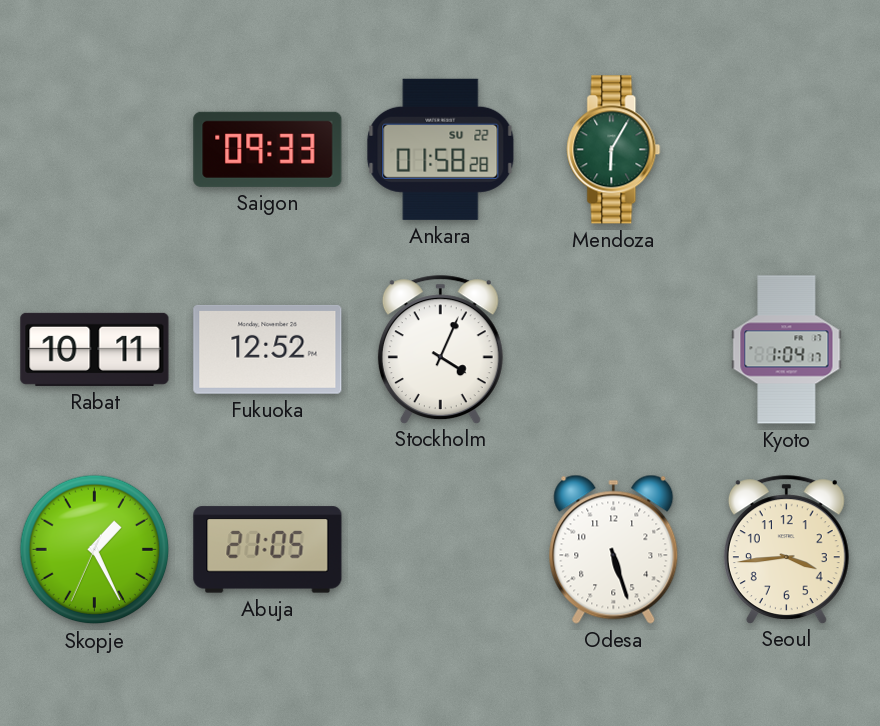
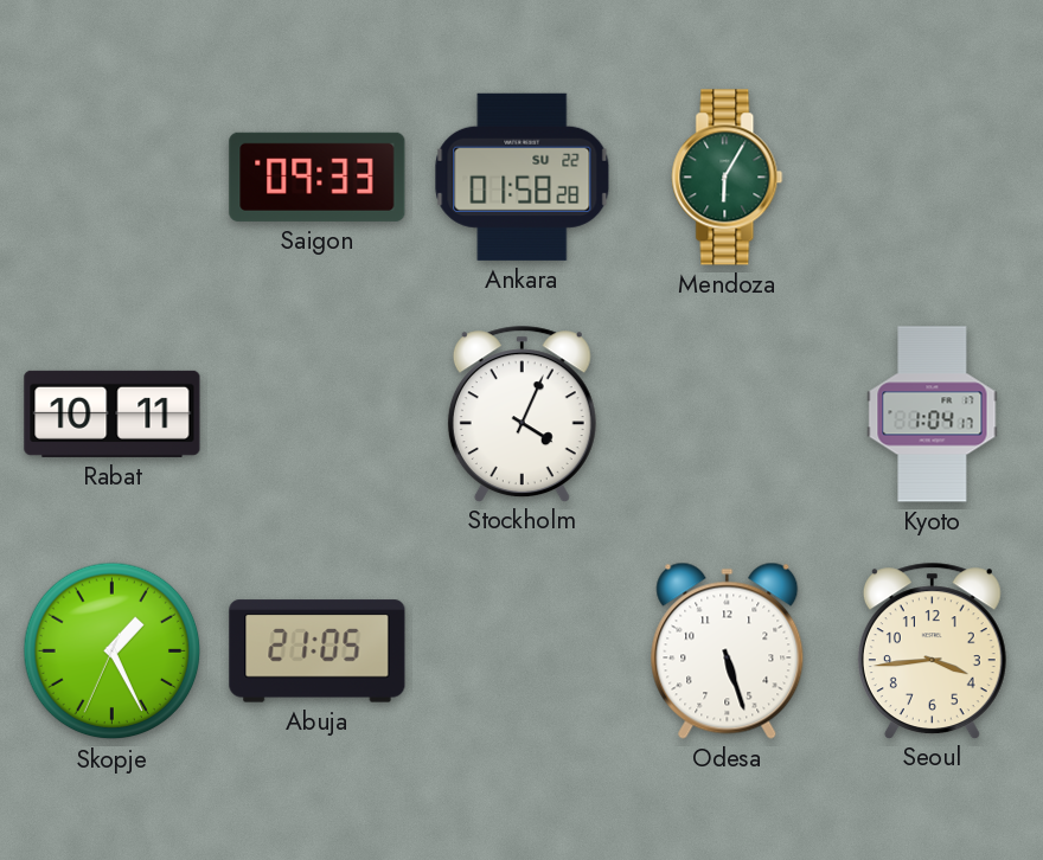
Fukuoka: 12:52 -> none
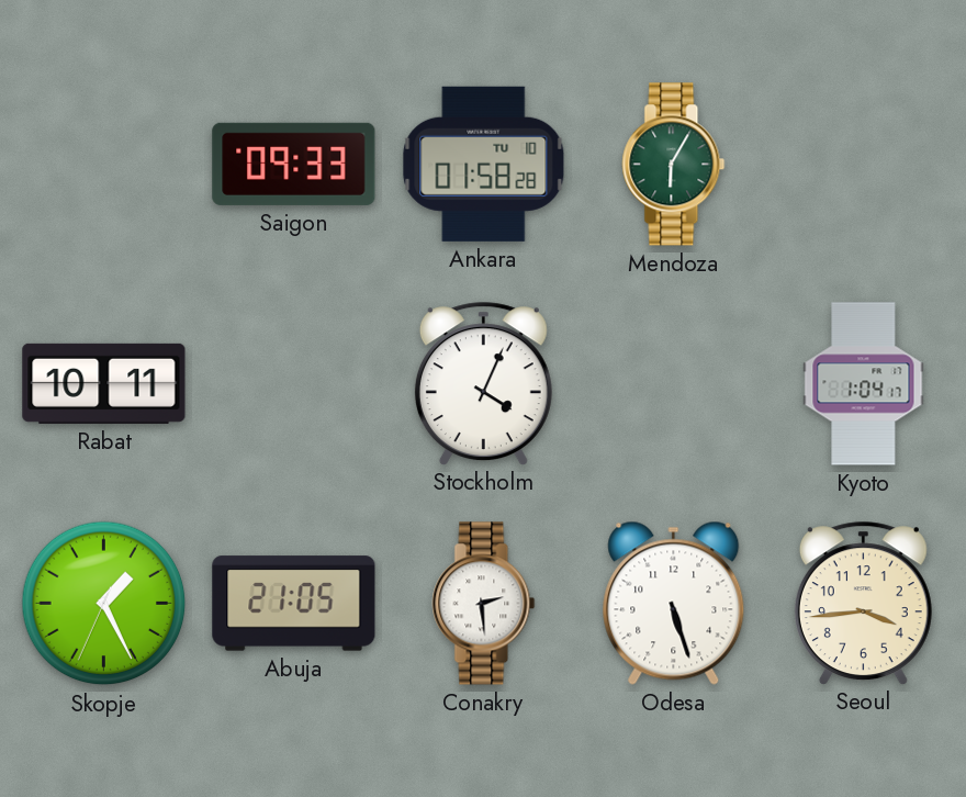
Ankara date: SU 22 -> TU 10
Conakry: none -> 2:29
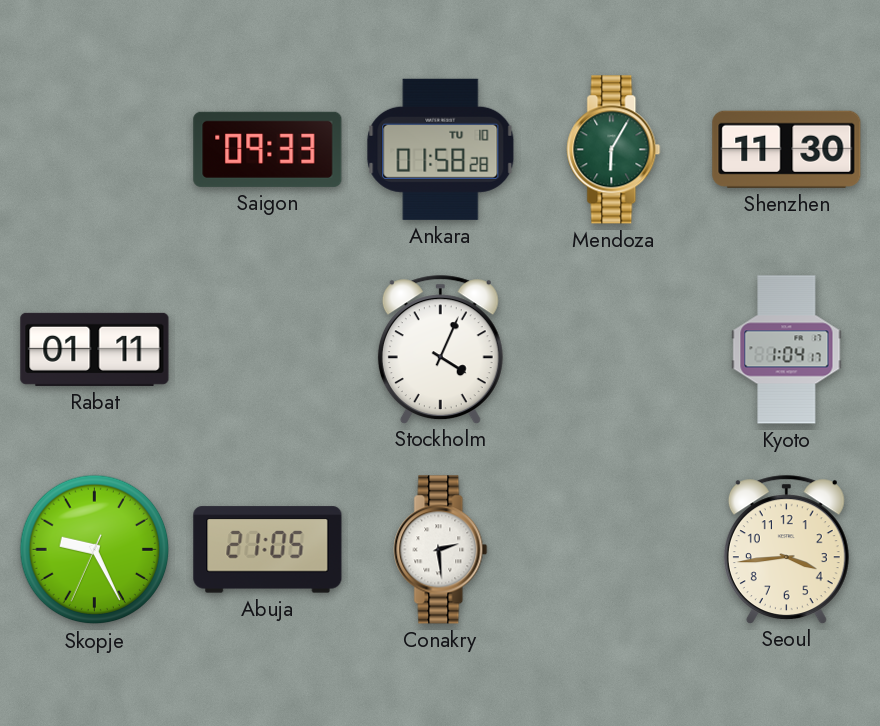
Shenzhen: none -> 11:30
Rabat: 10:11 -> 01:11
Skopje: 1:25 -> 9:25
Odesa: 5:27 -> none
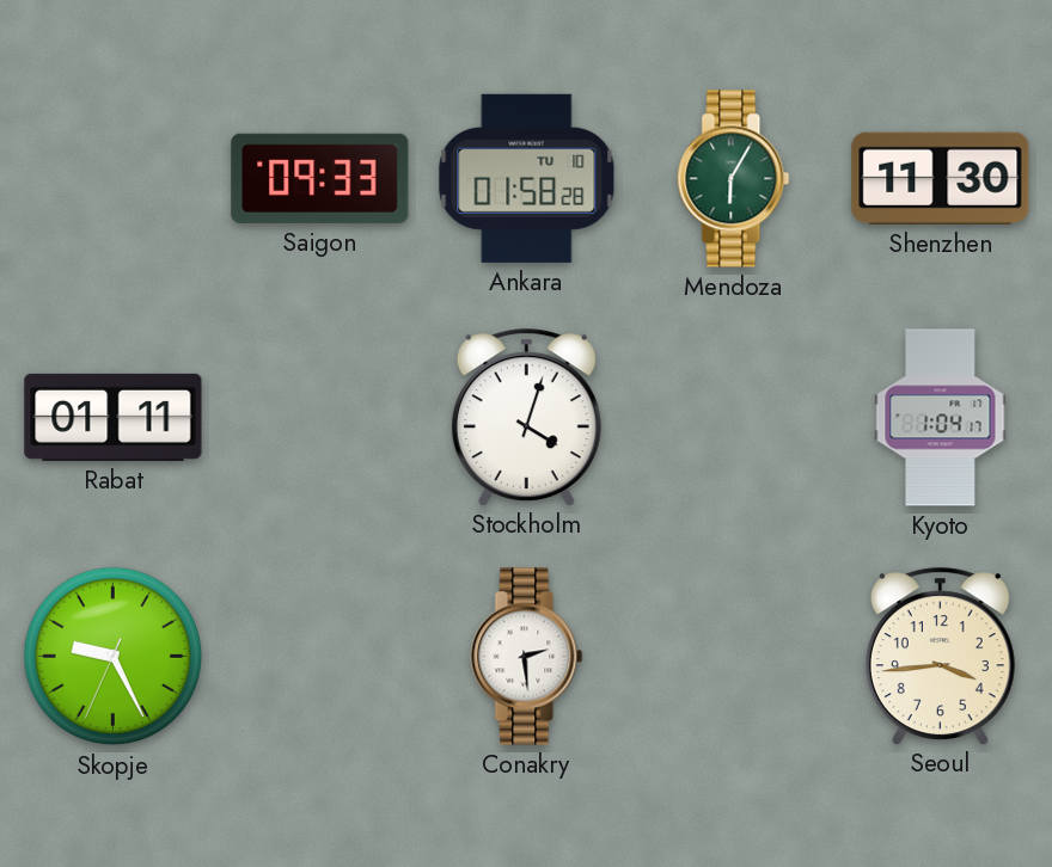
Stockholm: 4:04 -> 4:03
Abuja: 21:05 -> none
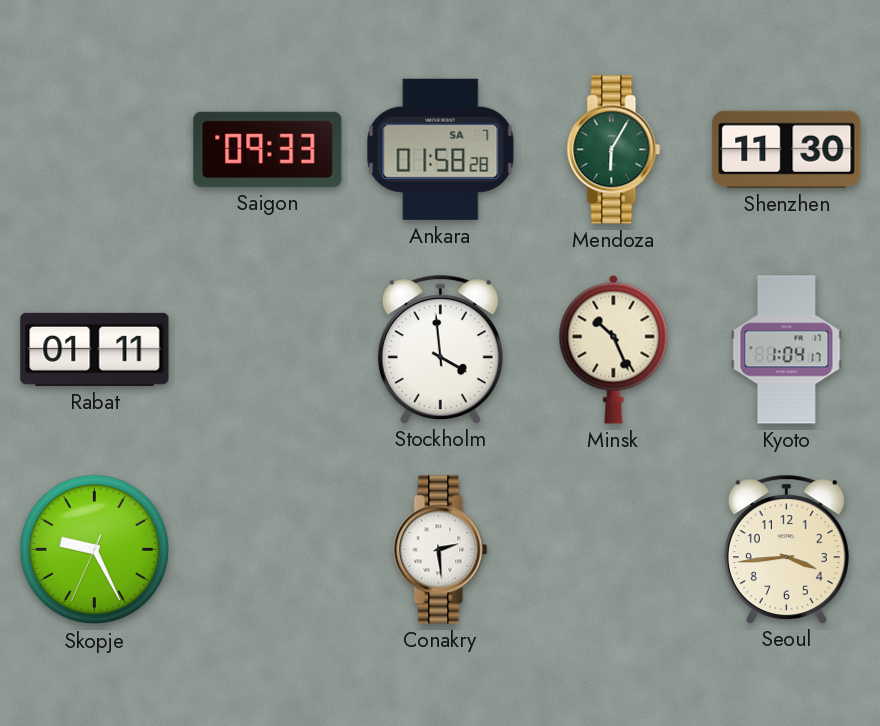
Ankara date: TU 10 -> SA 7
Stockholm: 4:03 -> 3:59
Minsk: none -> 10:26
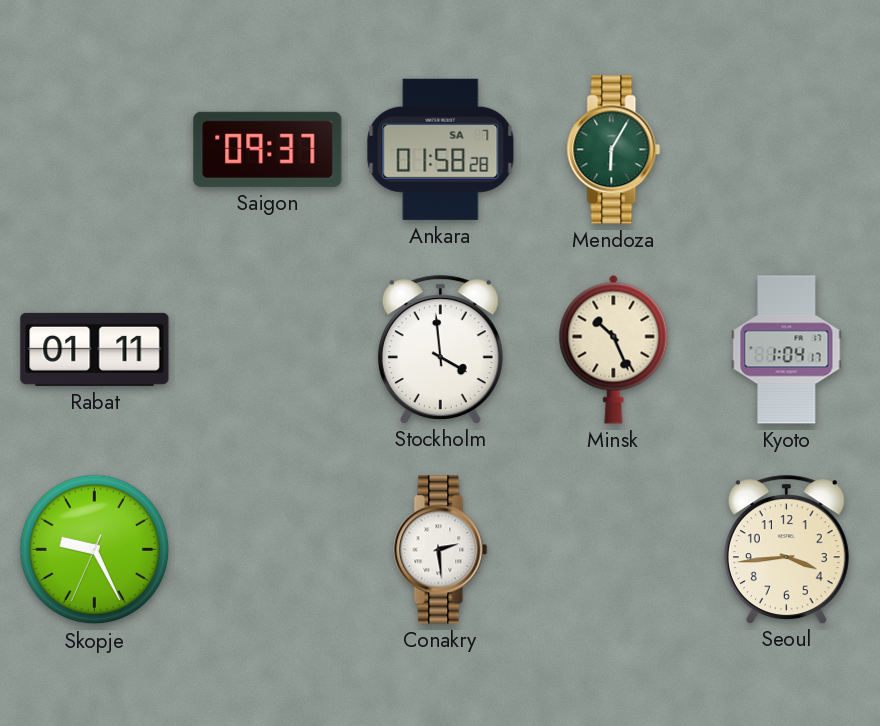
Saigon: 09:33 -> 09:37
Shenzhen: 11:30 -> none
